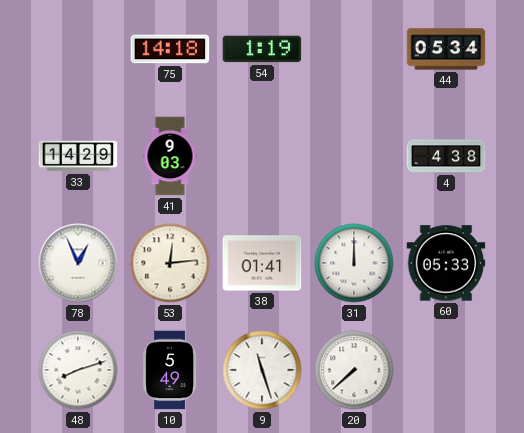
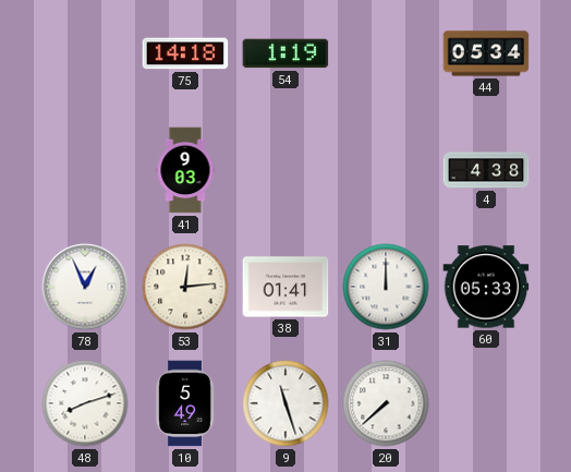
33: 14:29 -> none
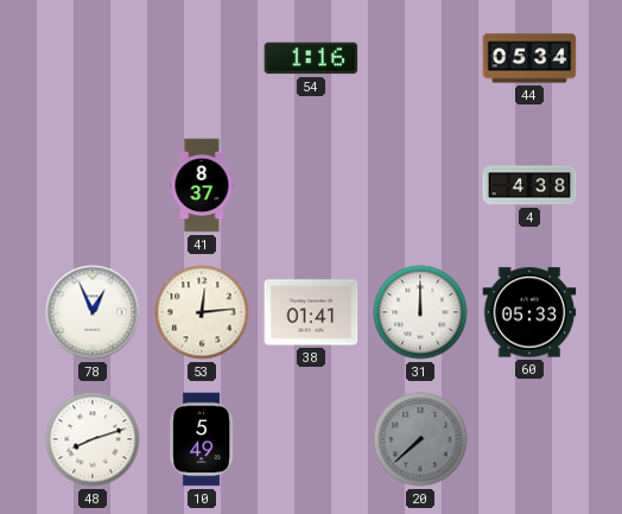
75: 14:18 -> none
54: 1:19 -> 1:16
41: 9:03 -> 8:37
9: 11:27 -> none
20 dial: white -> grey
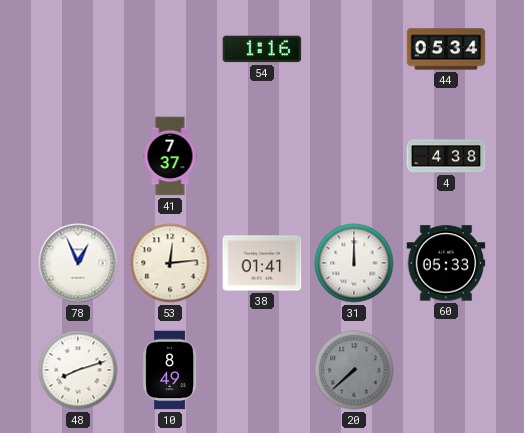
41: 8:37 -> 7:37
10: 5:49 -> 8:49
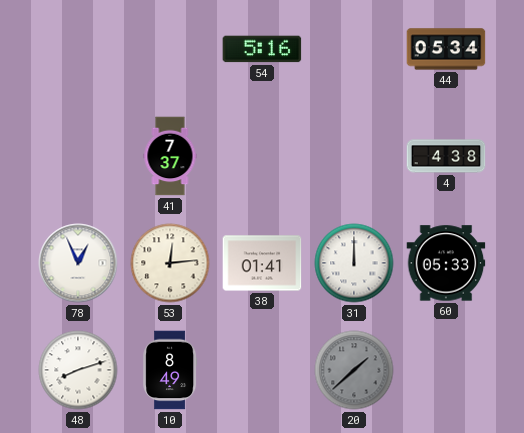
54: 1:16 -> 5:16
20: 7:38 -> 1:38
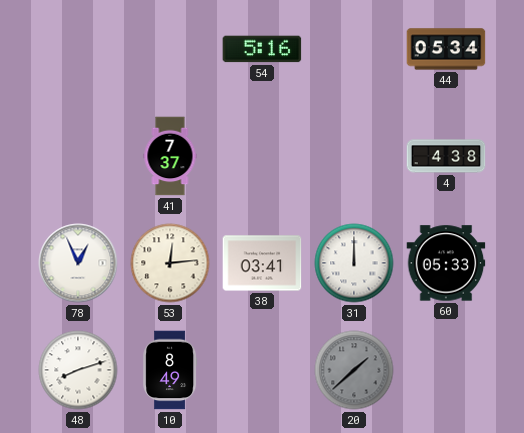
38: 01:41 -> 03:41
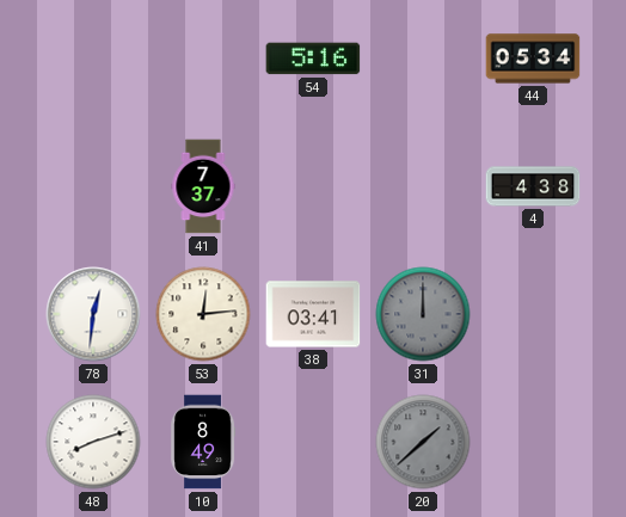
78: 12:56 -> 12:31
31 dial: white -> grey
60: 05:33 -> none
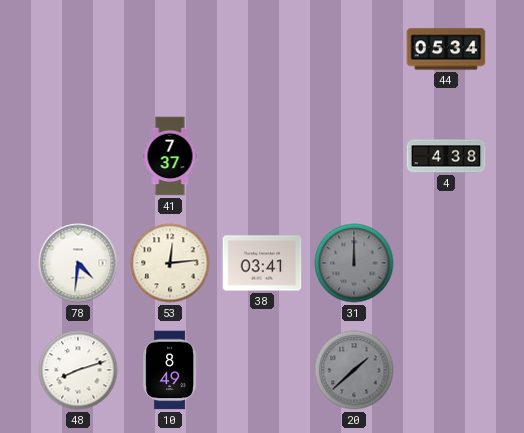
54: 5:16 -> none
78: 12:31 -> 4:31
